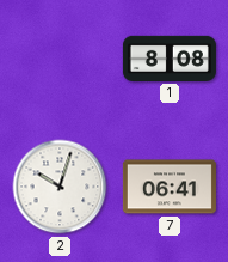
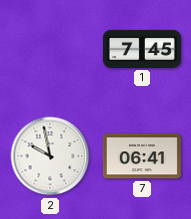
1: 8:08 -> 7:45
2: 10:03 -> 9:58
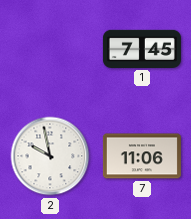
7: 06:41 -> 11:06
